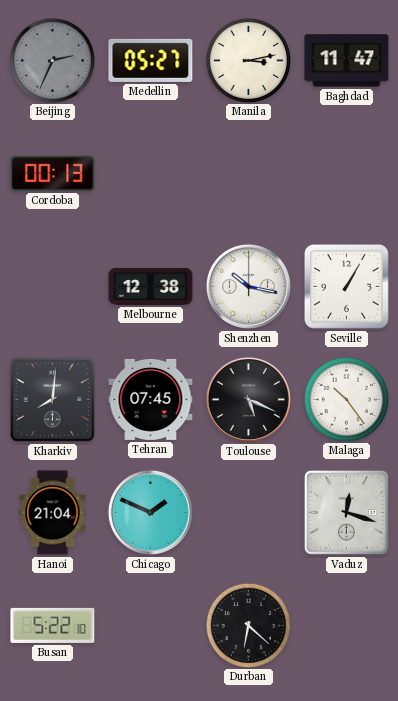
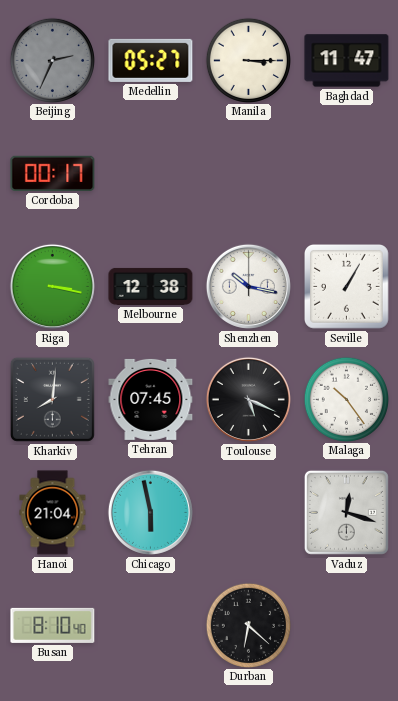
Manila: 3:13 -> 3:15
Cordoba: 00:13 -> 00:17
Riga: none -> 3:17
Chicago: 1:49 -> 5:58
Busan: 5:22 -> 8:10
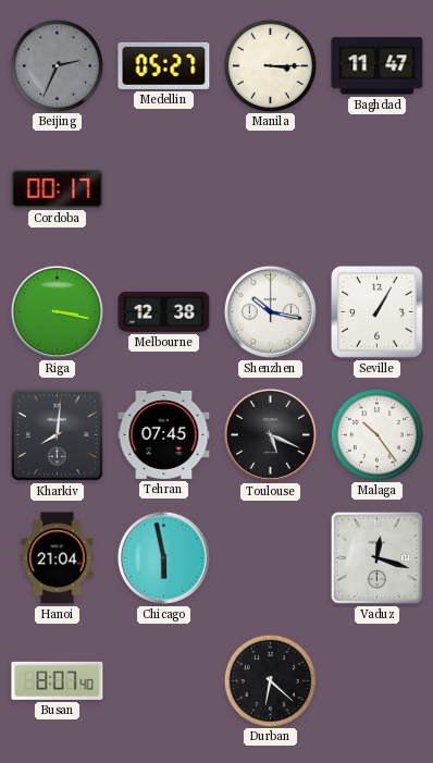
Busan: 8:10 -> 8:07
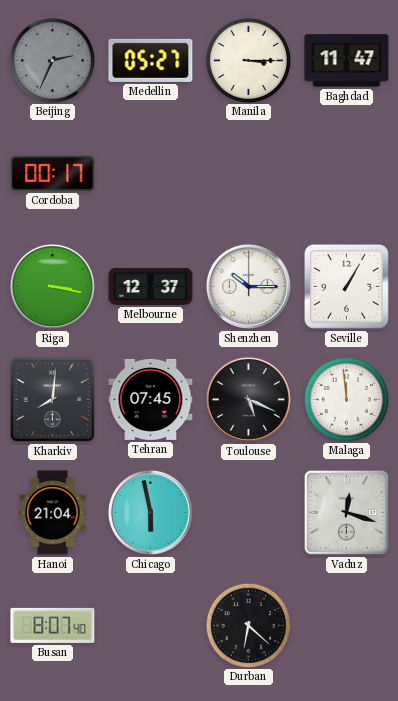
Melbourne: 12:38 -> 12:37
Shenzhen: 10:17 -> 10:15
Malaga: 10:24 -> 11:59
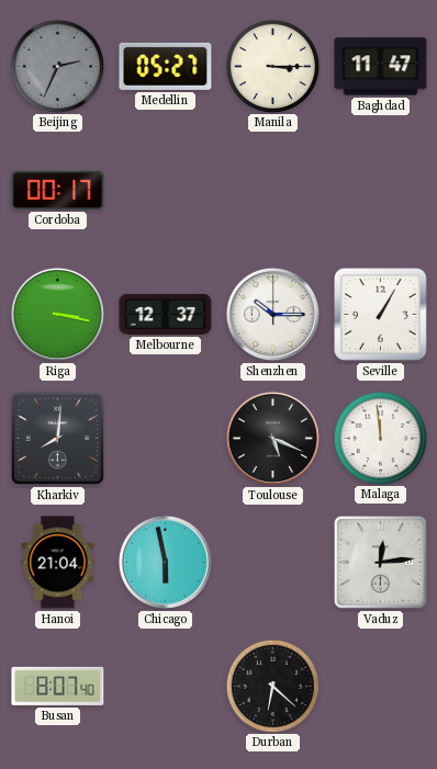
Tehran: 07:45 -> none
Vaduz: 12:18 -> 12:14
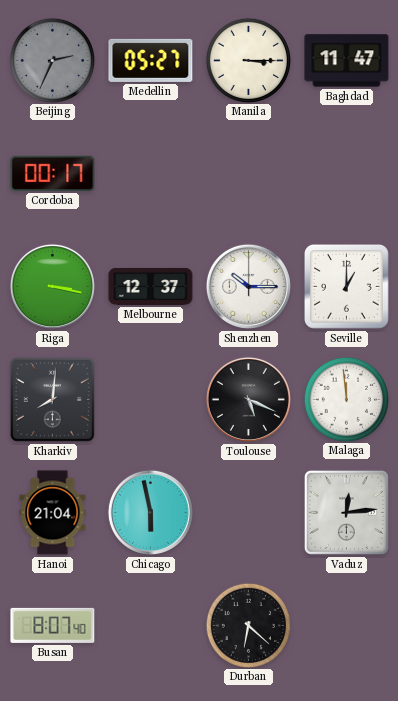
Seville: 1:05 -> 1:00
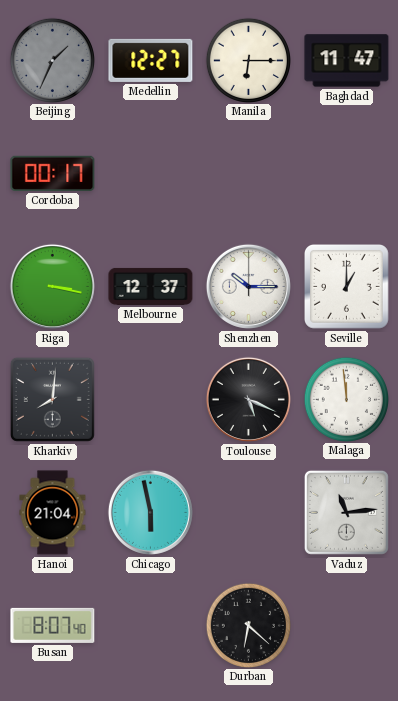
Beijing: 2:34 -> 1:34
Medellin: 05:27 -> 12:27
Manila: 3:15 -> 6:15
Vaduz: 12:14 -> 11:14
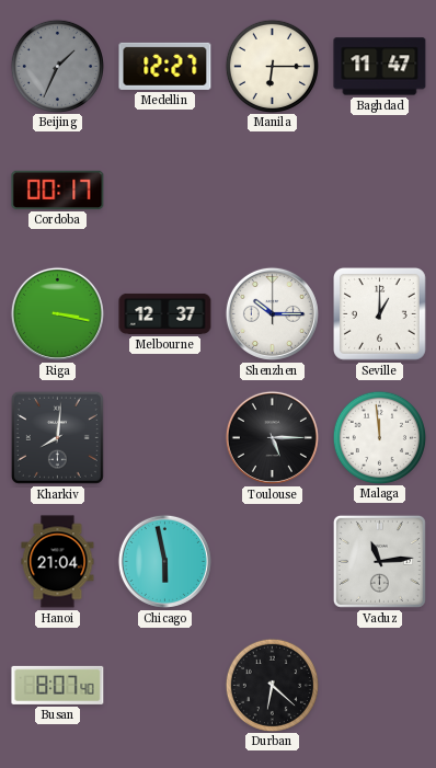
Toulouse: 5:19 -> 5:15
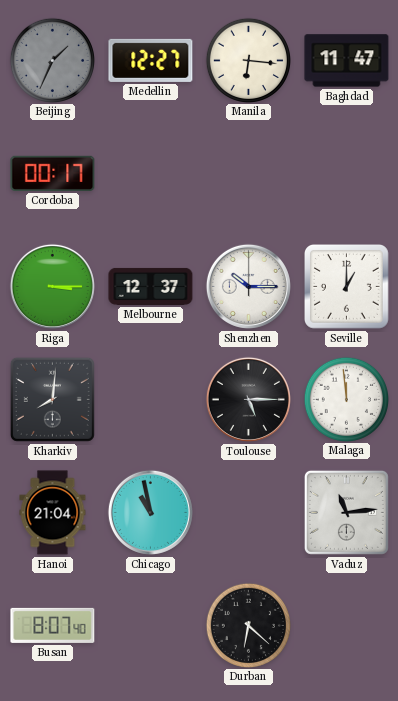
Manila: 6:15 -> 6:16
Riga: 3:17 -> 3:15
Chicago: 5:58 -> 10:58
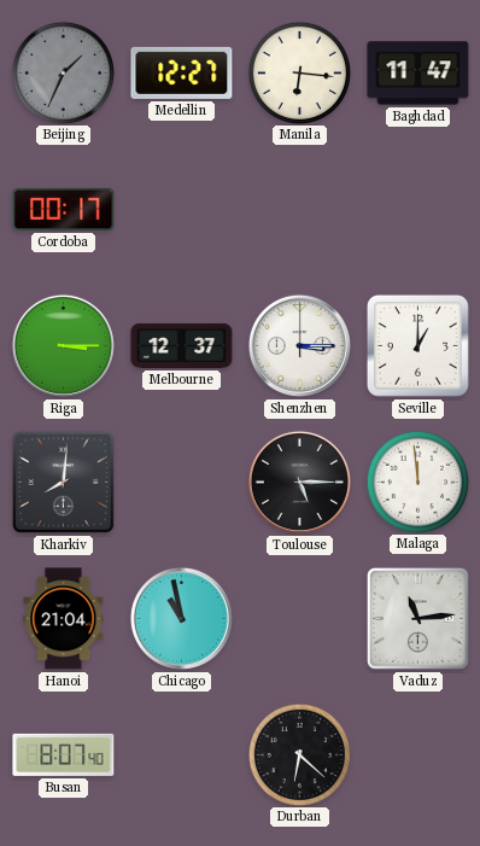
Shenzhen: 10:15 -> 3:15
